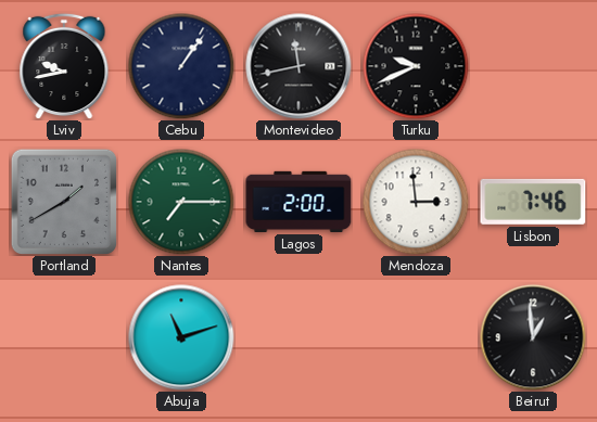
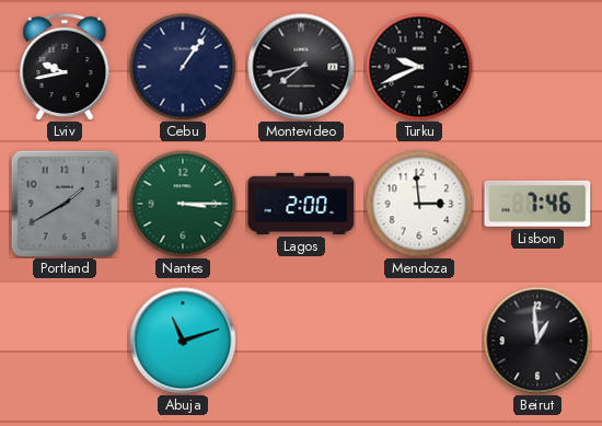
Montevideo: 11:43 -> 7:43
Nantes: 7:15 -> 3:15
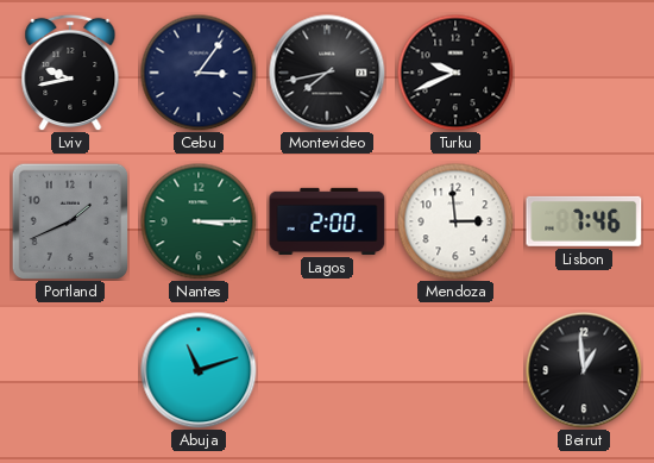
Cebu: 1:06 -> 3:06
Portland: 1:40 -> 1:41
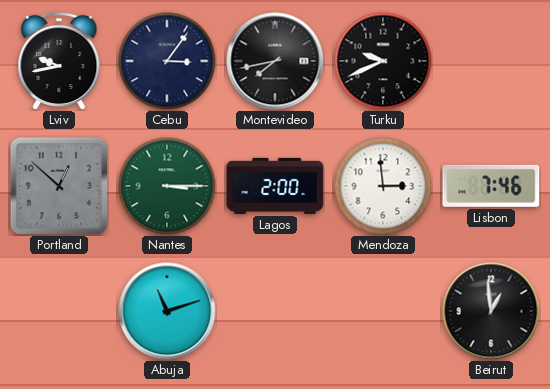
Portland: 1:41 -> 12:52
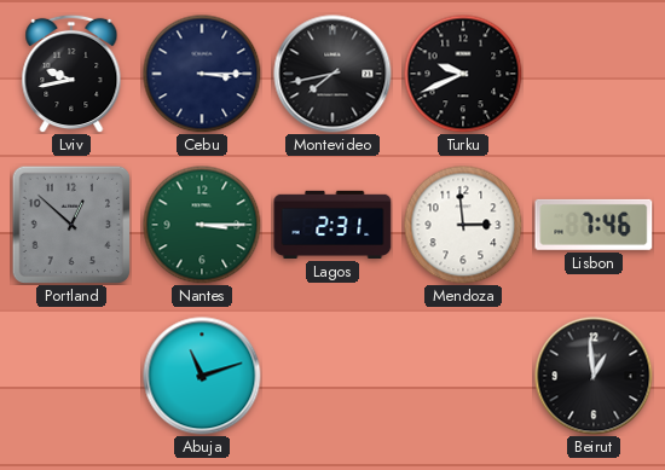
Cebu: 3:06 -> 3:15
Lagos: 2:00 -> 2:31
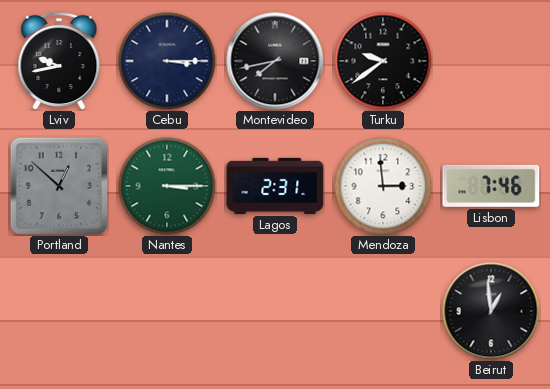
Turku: 9:41 -> 9:39
Abuja: 11:12 -> none
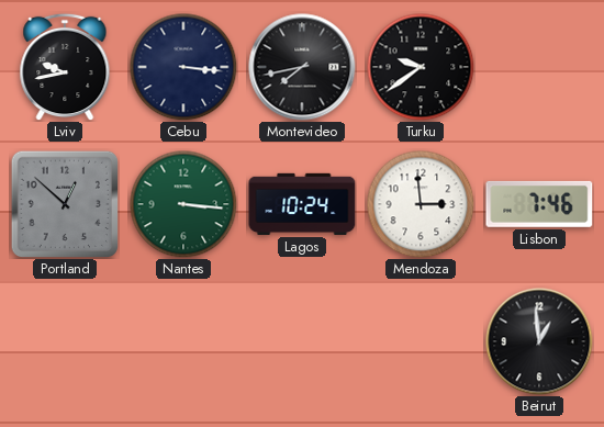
Cebu: 3:15 -> 3:16
Nantes: 3:15 -> 3:16
Lagos: 2:31 -> 10:24
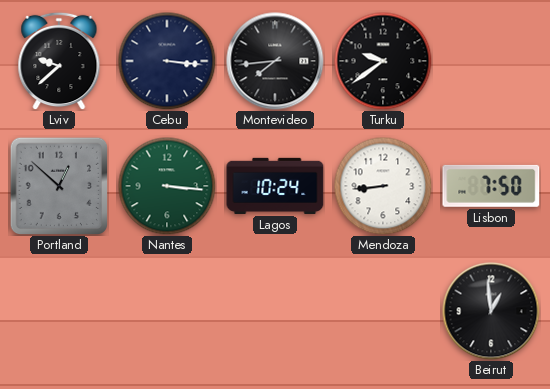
Lviv: 9:43 -> 9:38
Montevideo: 7:43 -> 7:44
Mendoza: 2:59 -> 8:44
Lisbon: 7:46 -> 7:50
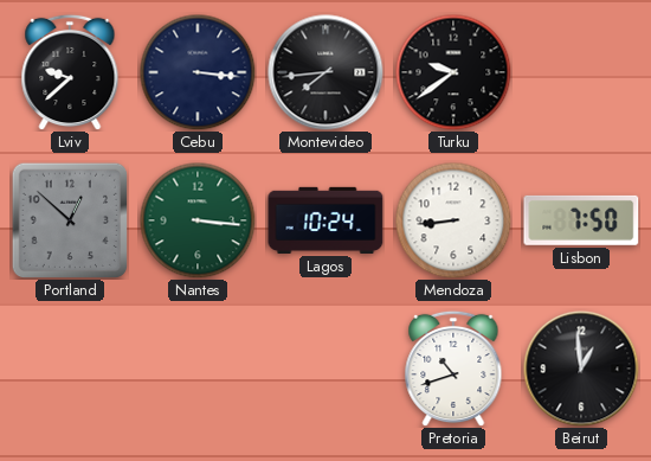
Pretoria: none -> 10:42
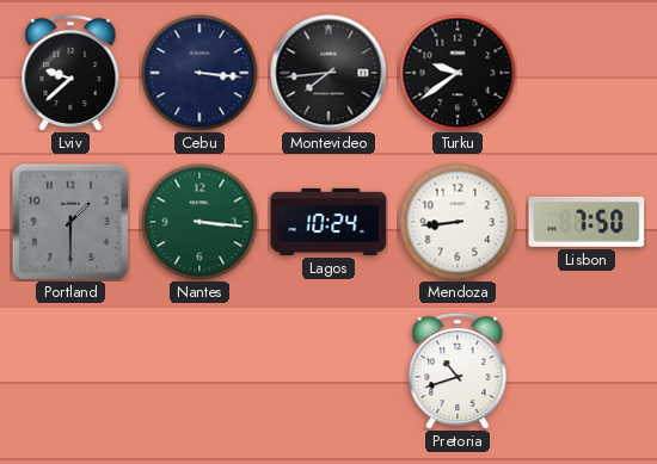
Portland: 12:52 -> 1:30
Beirut: 12:59 -> none
